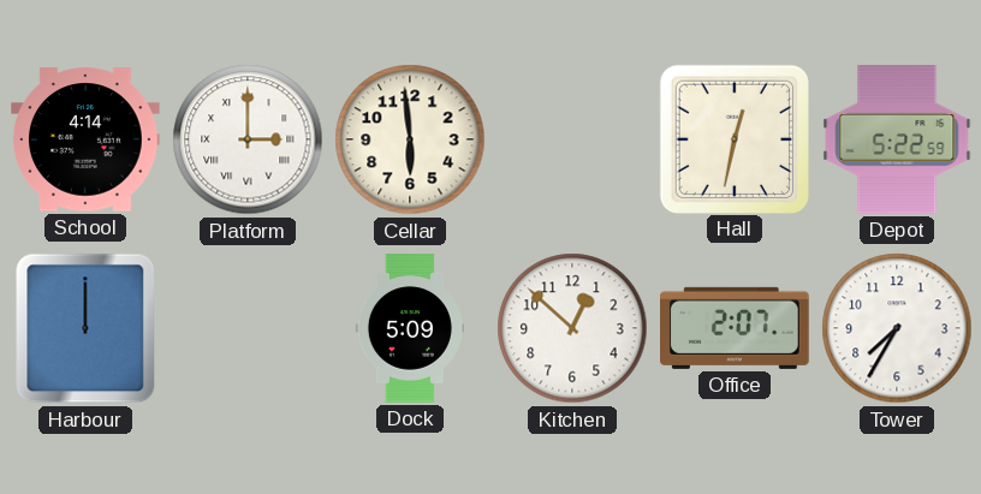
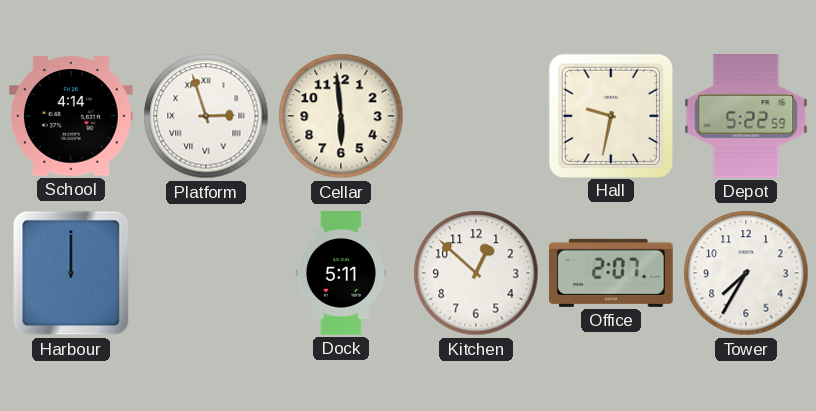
Platform: 3:00 -> 2:57
Hall: 12:32 -> 9:32
Dock: 5:09 -> 5:11
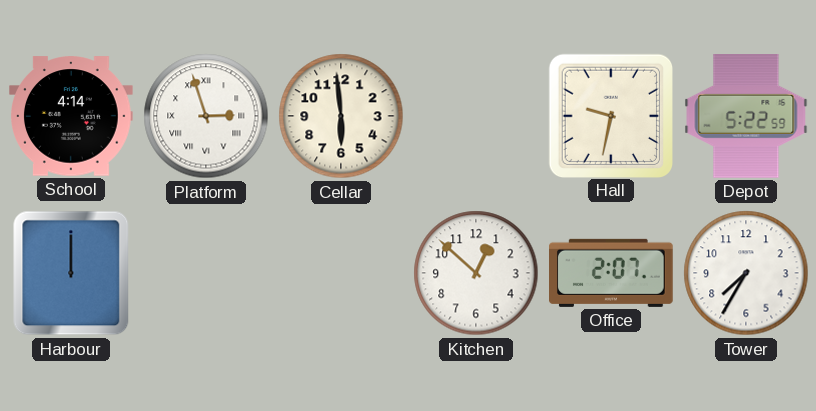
Dock: 5:11 -> none
